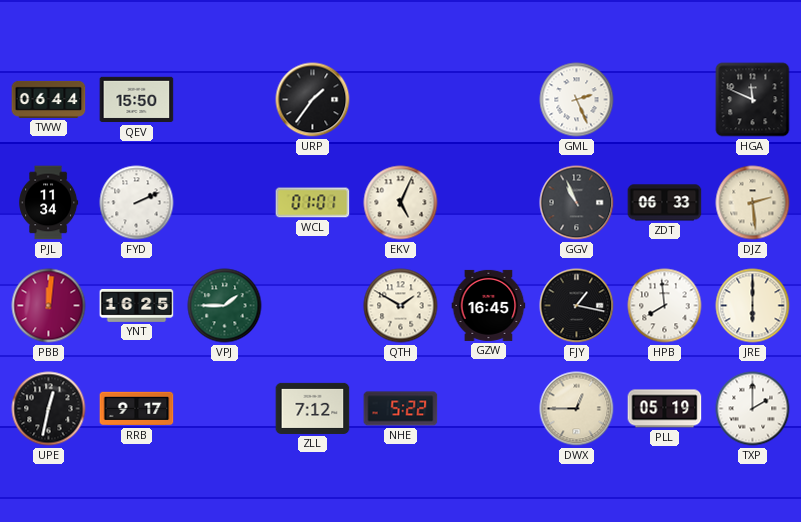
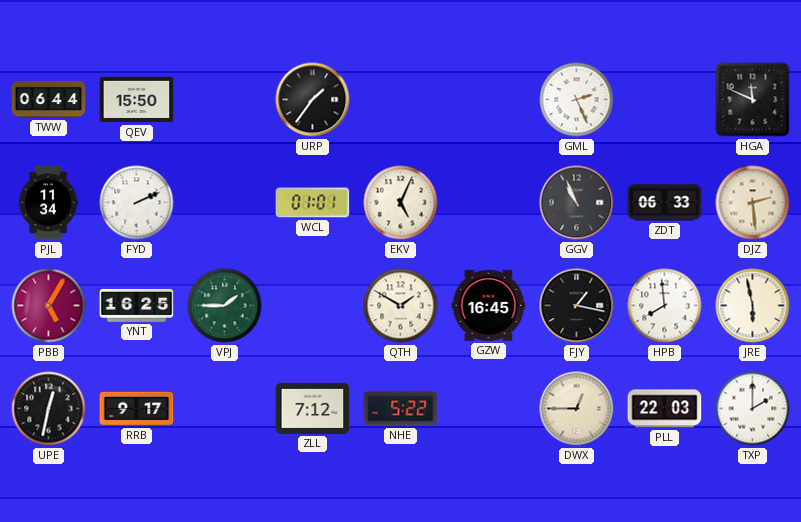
PBB: 12:01 -> 5:05
JRE: 6:00 -> 5:58
PLL: 05:19 -> 22:03
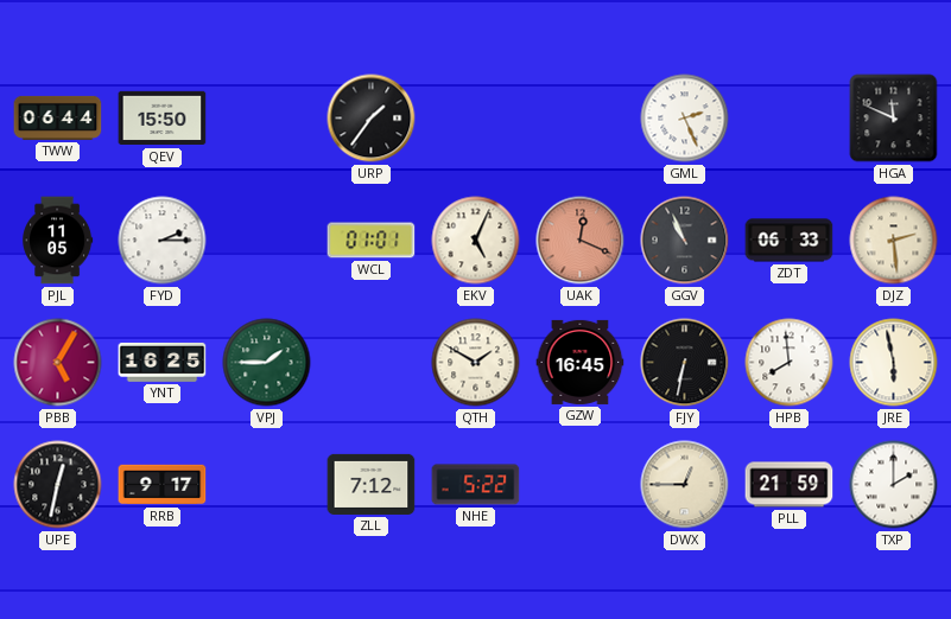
PJL: 11:34 -> 11:05
FYD: 2:11 -> 2:15
UAK: none -> 12:19
FJY: 1:17 -> 6:32
PLL: 22:03 -> 21:59
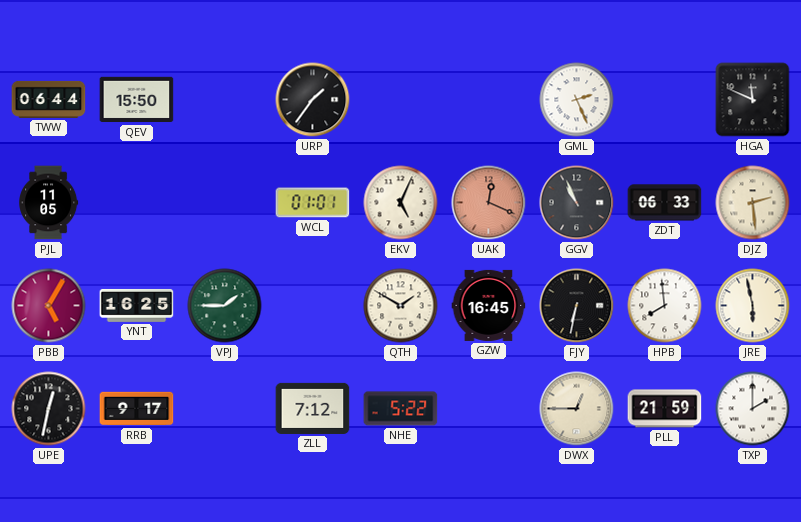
FYD: 2:15 -> none
